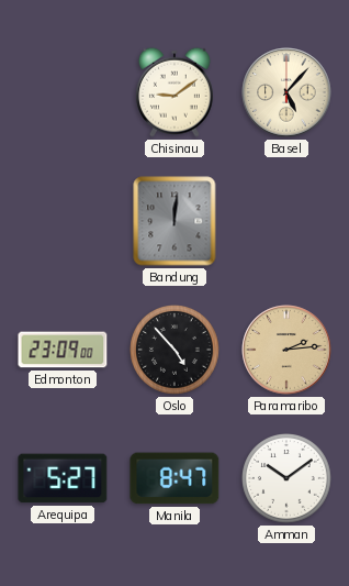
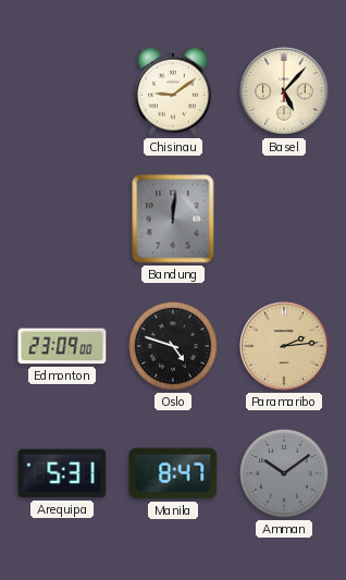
Oslo: 4:53 -> 4:48
Arequipa: 5:27 -> 5:31
Amman dial: white -> grey
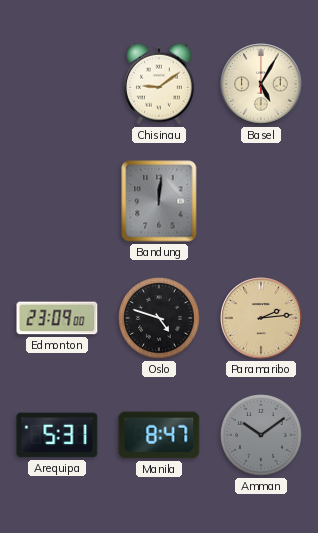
Basel: 5:07 -> 5:05
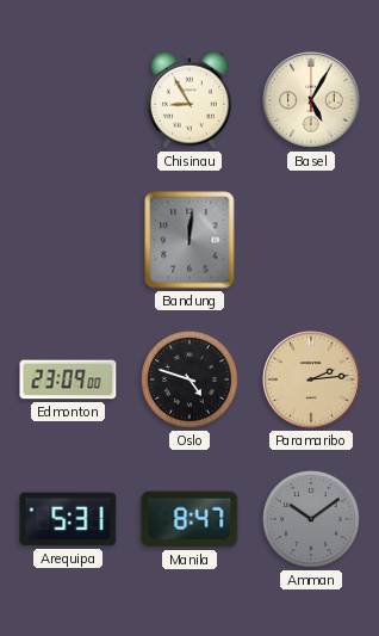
Chisinau: 9:09 -> 8:55
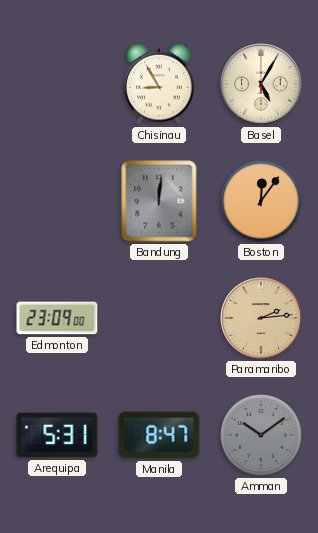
Boston: none -> 12:06
Oslo: 4:48 -> none
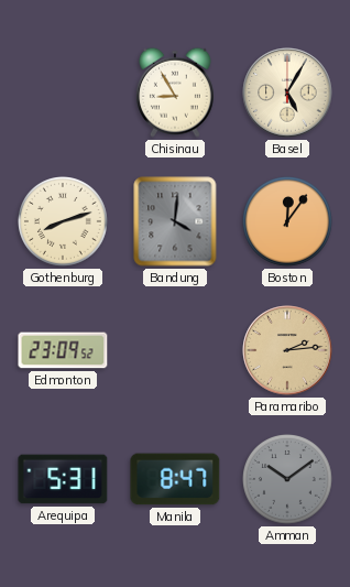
Gothenburg: none -> 8:12
Bandung: 12:01 -> 4:01
Edmonton: 23:09:00 -> 23:09:52
